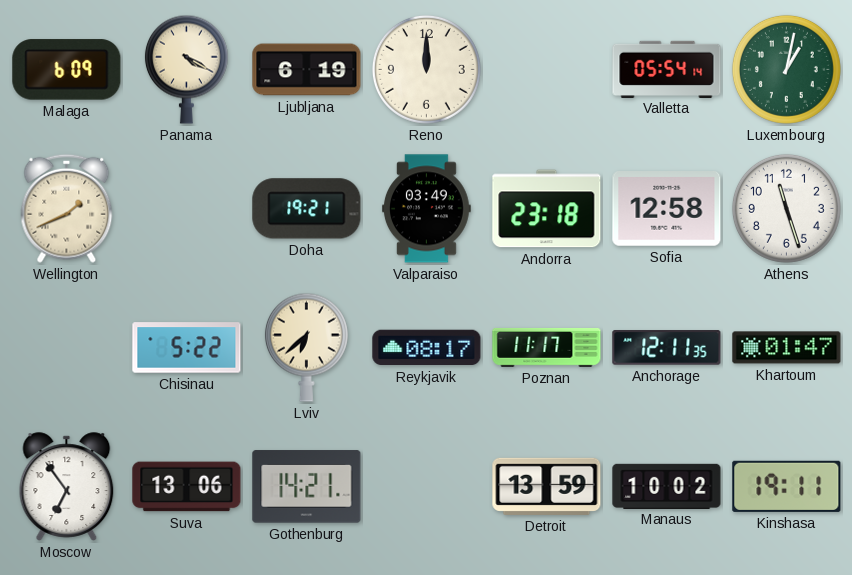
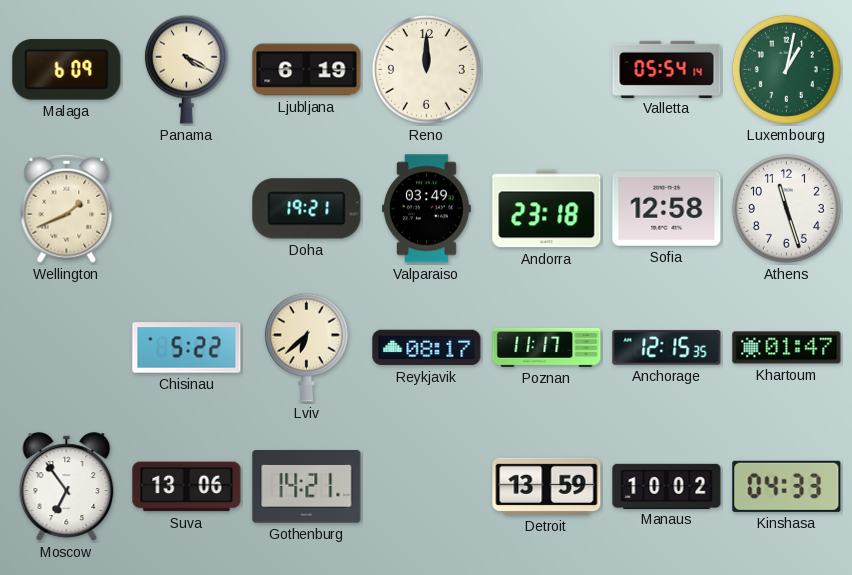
Anchorage: 12:11 -> 12:15
Kinshasa: 19:11 -> 04:33
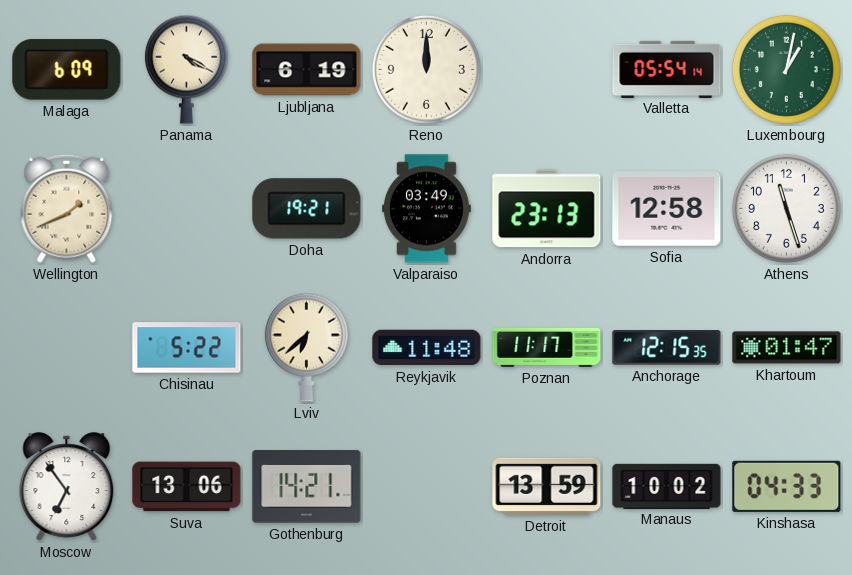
Andorra: 23:18 -> 23:13
Reykjavik: 08:17 -> 11:48
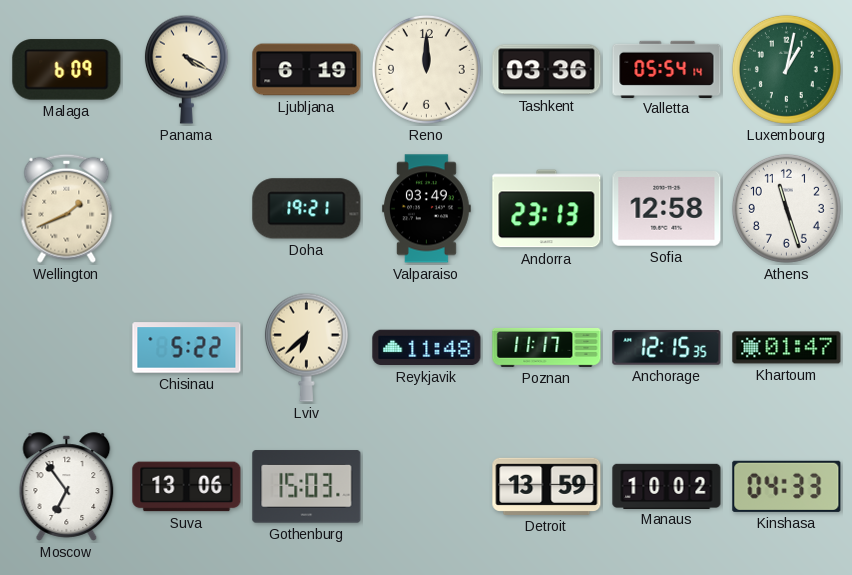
Tashkent: none -> 03:36
Gothenburg: 14:21 -> 15:03
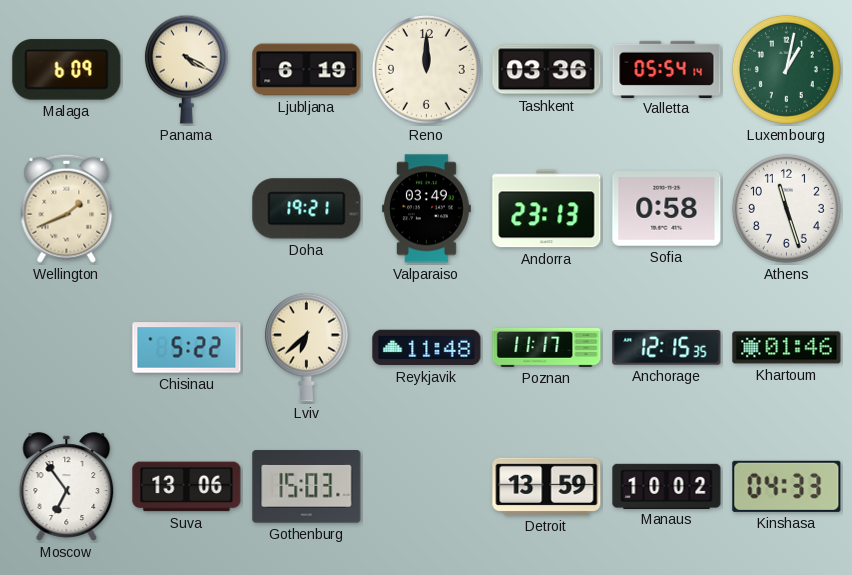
Sofia: 12:58 -> 0:58
Khartoum: 01:47 -> 01:46
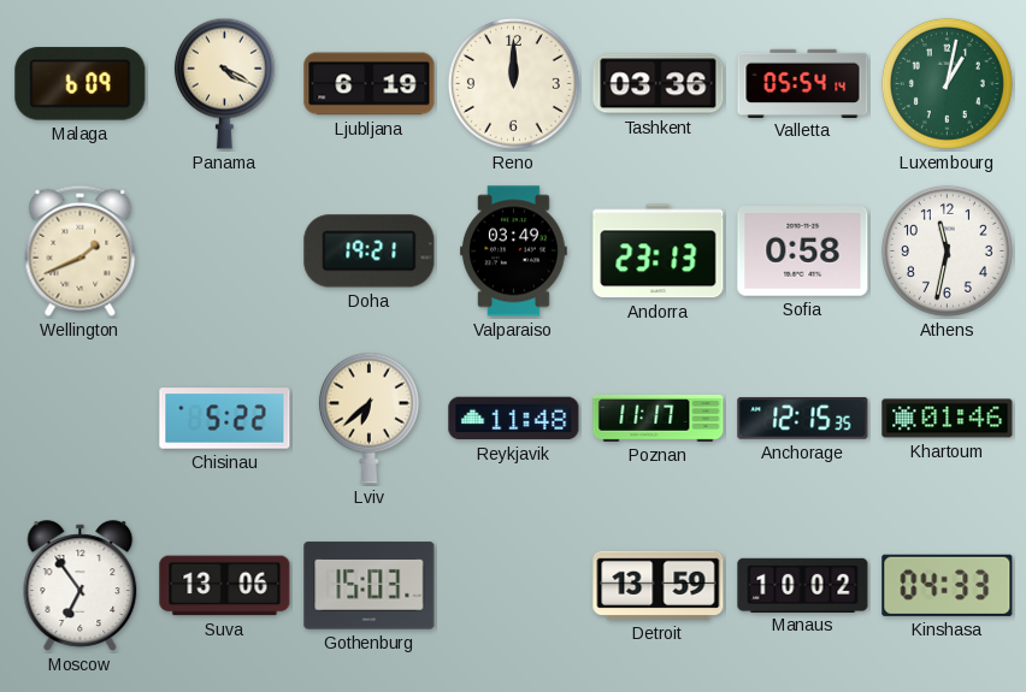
Athens: 11:27 -> 11:32
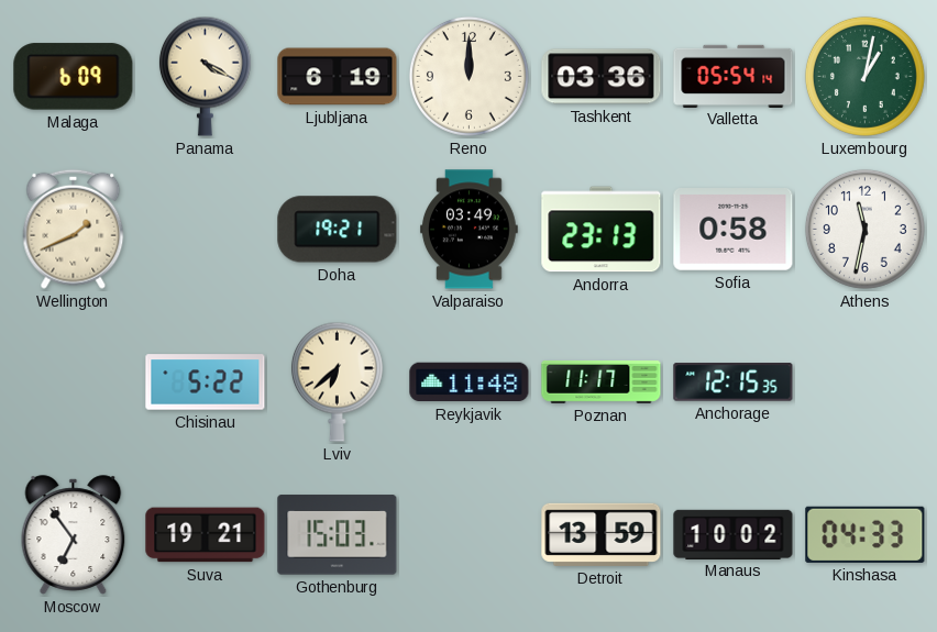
Khartoum: 01:46 -> none
Suva: 13:06 -> 19:21
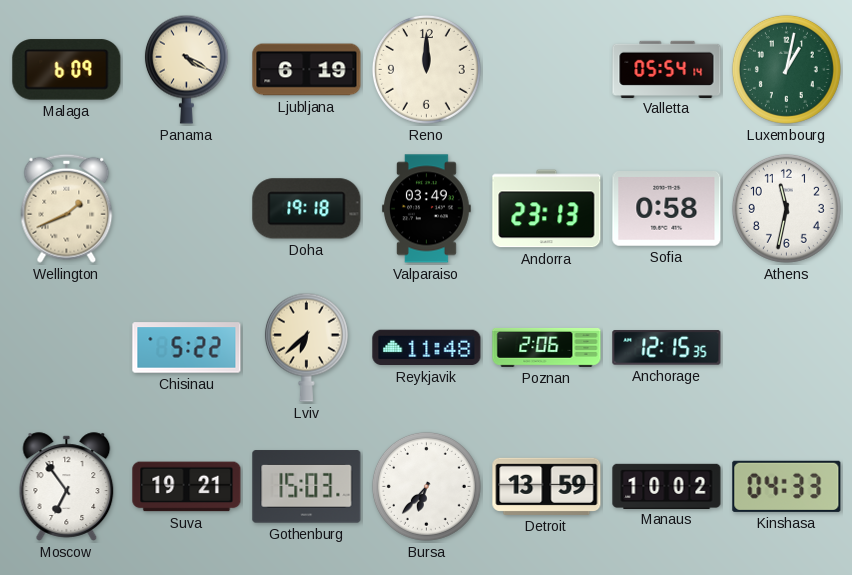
Tashkent: 03:36 -> none
Doha: 19:21 -> 19:18
Poznan: 11:17 -> 2:06
Bursa: none -> 6:37
